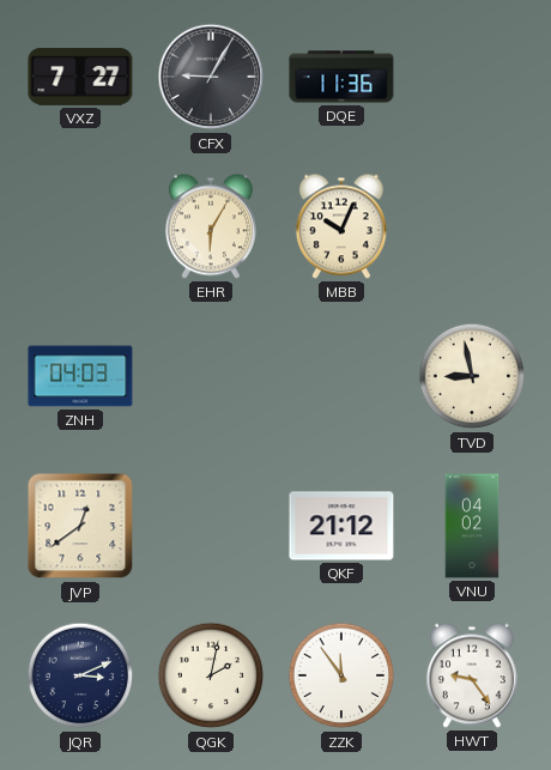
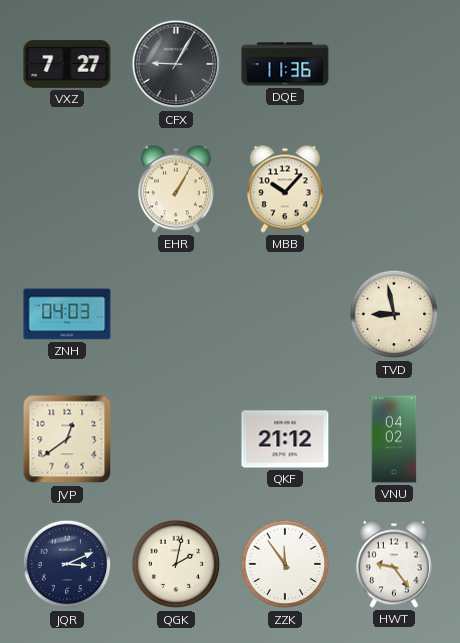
EHR: 6:05 -> 1:05
MBB: 10:04 -> 10:07
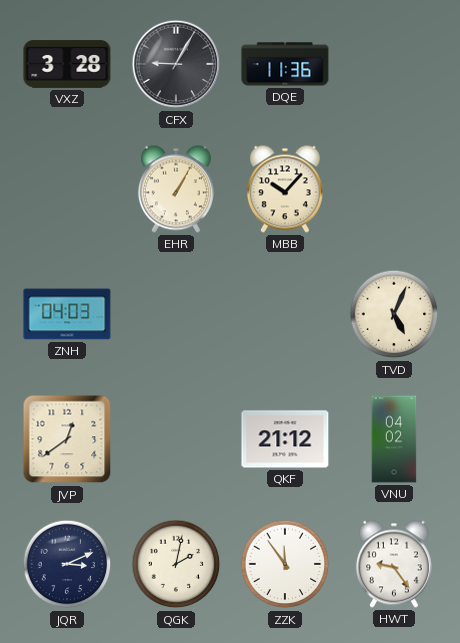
VXZ: 7:27 -> 3:28
TVD: 8:58 -> 5:04
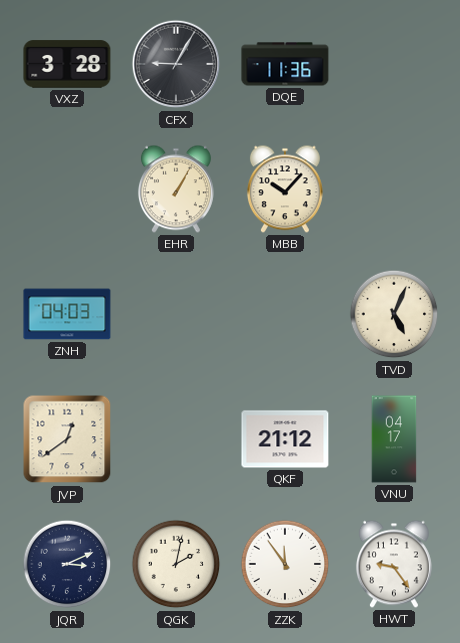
VNU: 04:02 -> 04:17
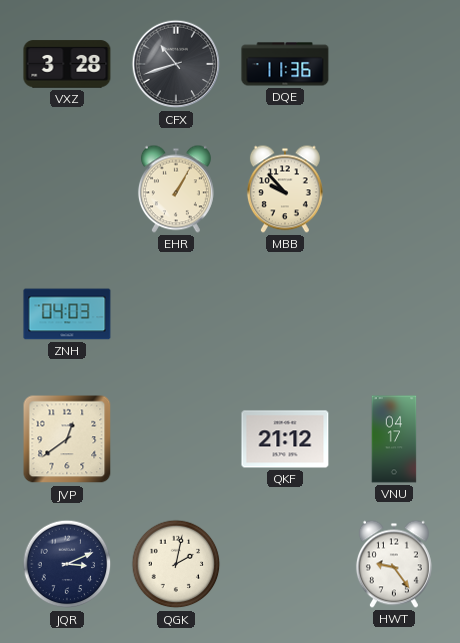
CFX: 9:05 -> 10:42
MBB: 10:07 -> 9:53
TVD: 5:04 -> none
ZZK: 11:54 -> none
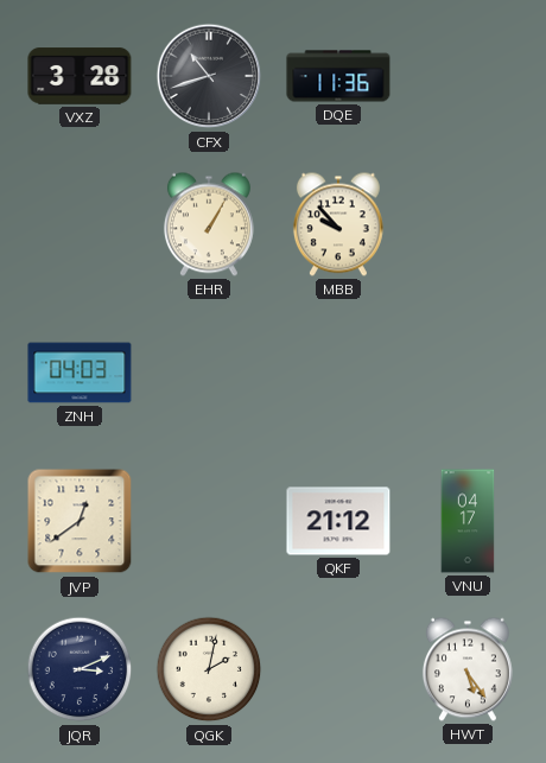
HWT: 9:24 -> 5:24
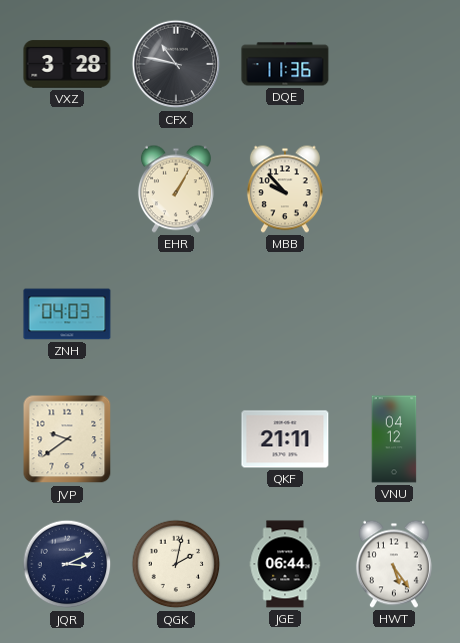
CFX: 10:42 -> 10:47
JVP: 12:39 -> 9:39
QKF: 21:12 -> 21:11
VNU: 04:17 -> 04:12
JGE: none -> 06:44
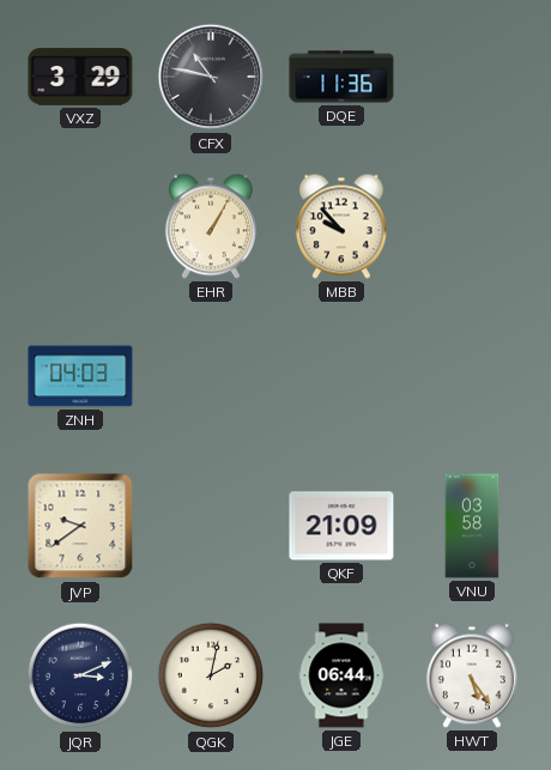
VXZ: 3:28 -> 3:29
QKF: 21:11 -> 21:09
VNU: 04:12 -> 03:58
